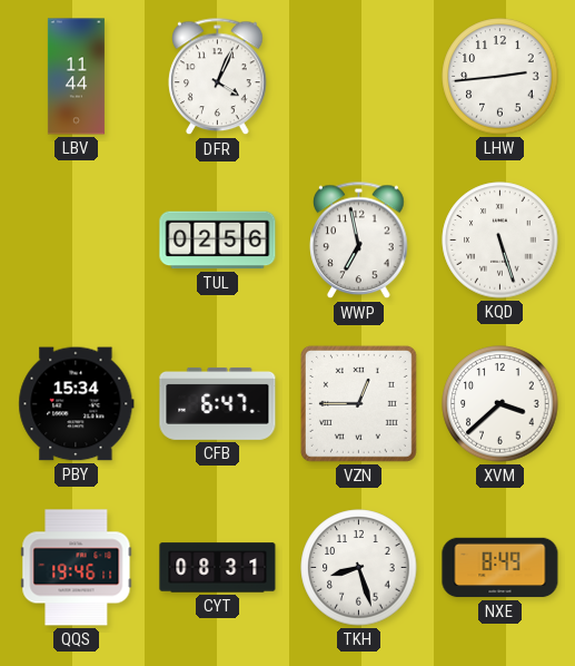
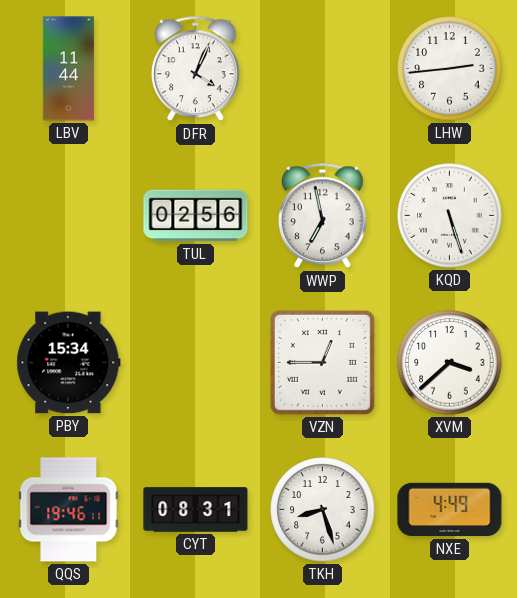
CFB: 6:47 -> none
NXE: 8:49 -> 4:49
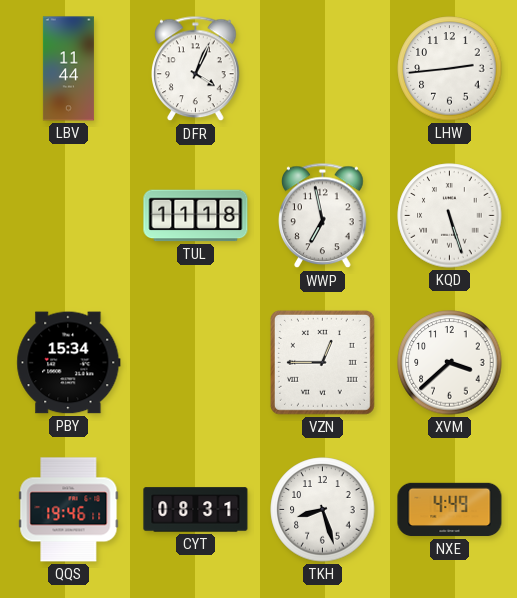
TUL: 02:56 -> 11:18
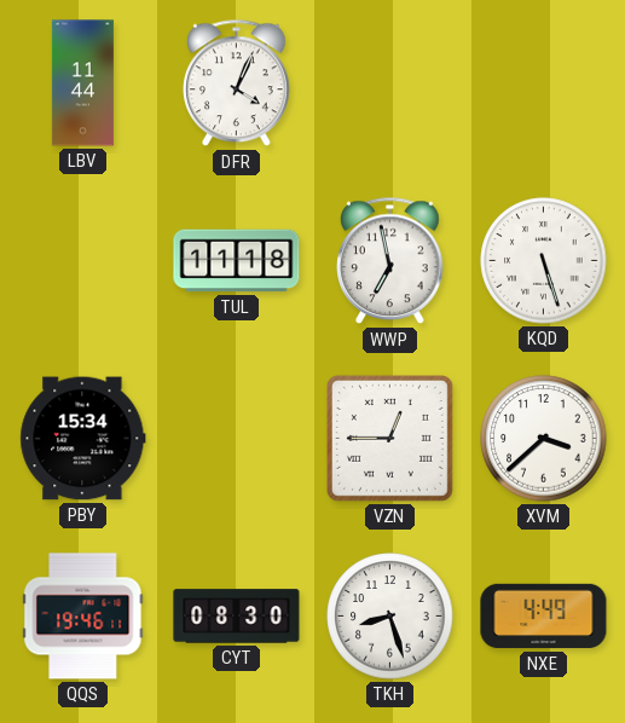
LHW: 2:44 -> none
CYT: 08:31 -> 08:30
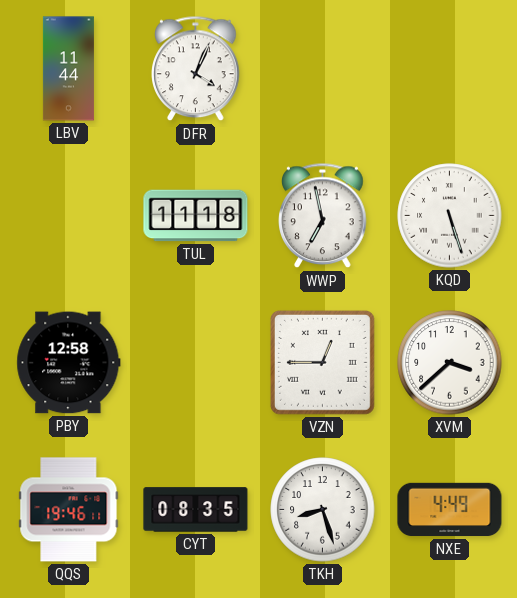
PBY: 15:34 -> 12:58
CYT: 08:30 -> 08:35
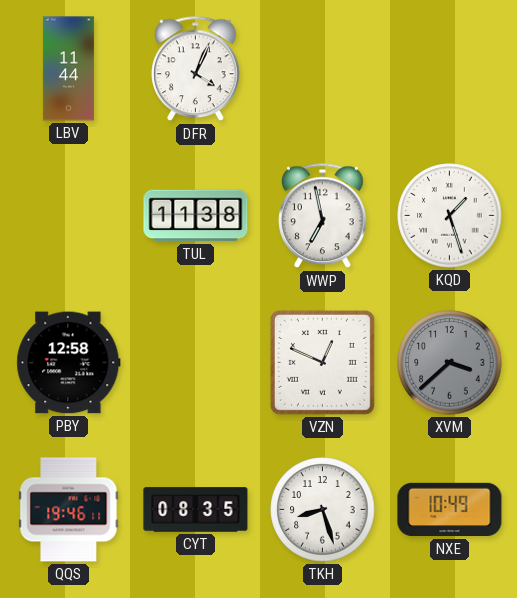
TUL: 11:18 -> 11:38
KQD: 5:27 -> 1:27
VZN: 12:45 -> 12:49
XVM dial: white -> grey
NXE: 4:49 -> 10:49
